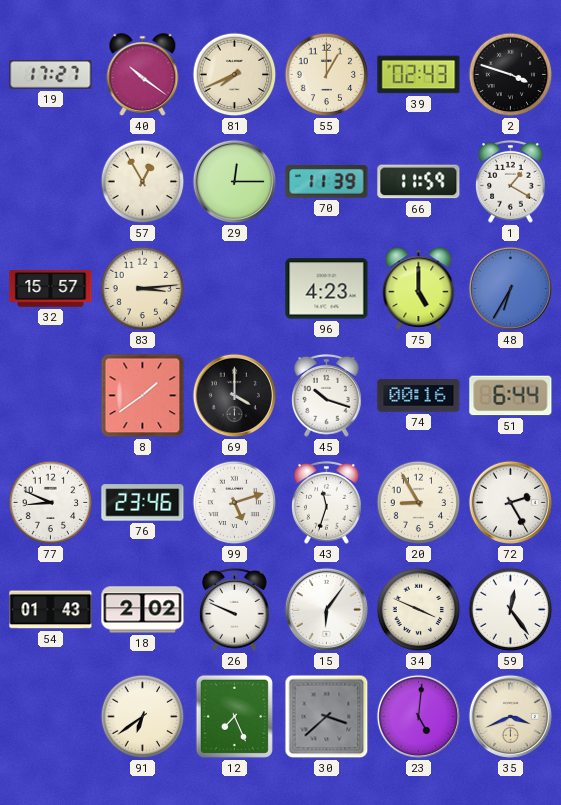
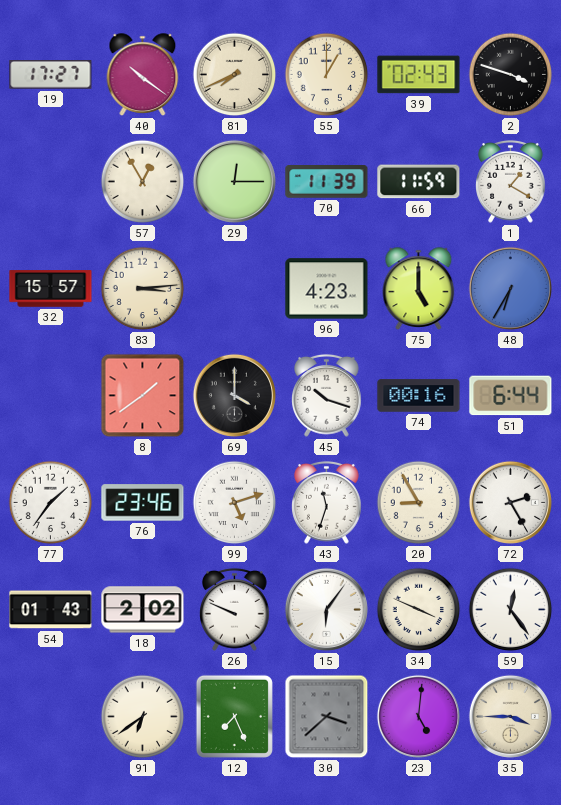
77: 8:49 -> 1:36
35: 3:41 -> 3:45
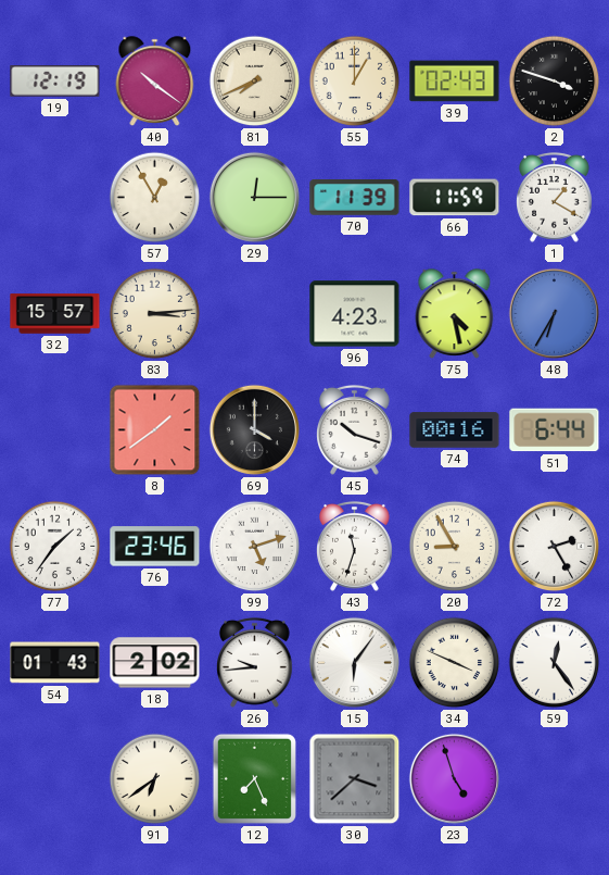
19: 17:27 -> 12:19
75: 5:00 -> 4:28
26: 9:49 -> 9:44
23: 5:01 -> 4:57
35: 3:45 -> none
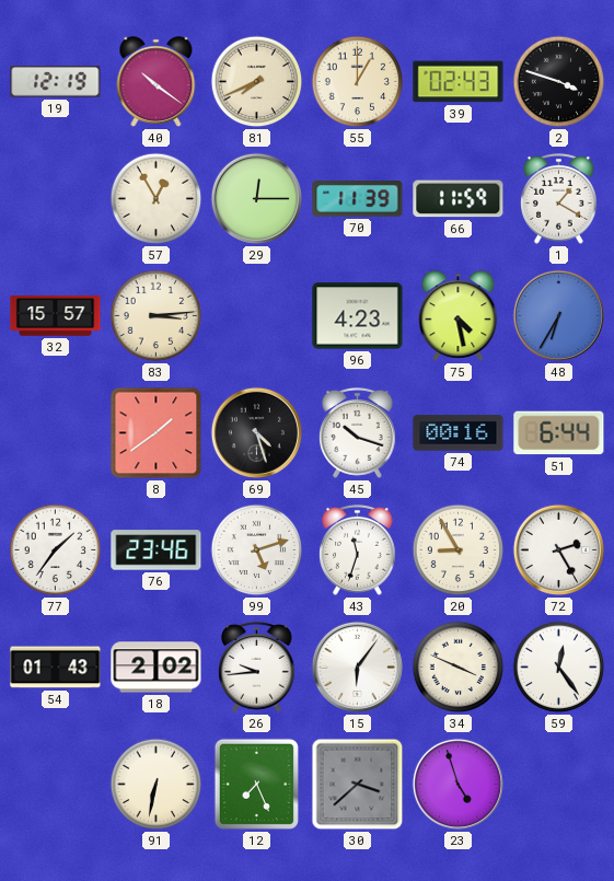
69: 4:00 -> 4:27
91: 6:39 -> 6:32
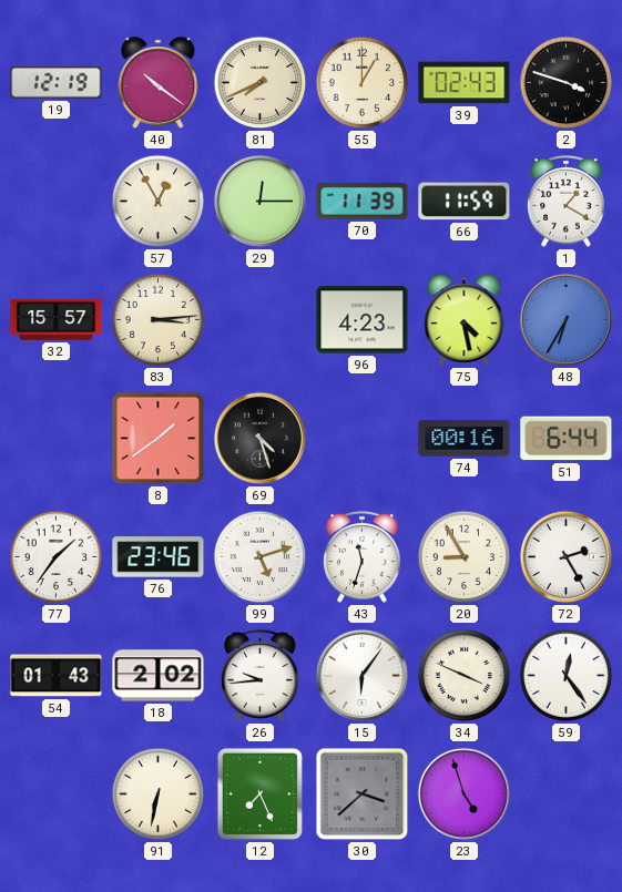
45: 10:18 -> none
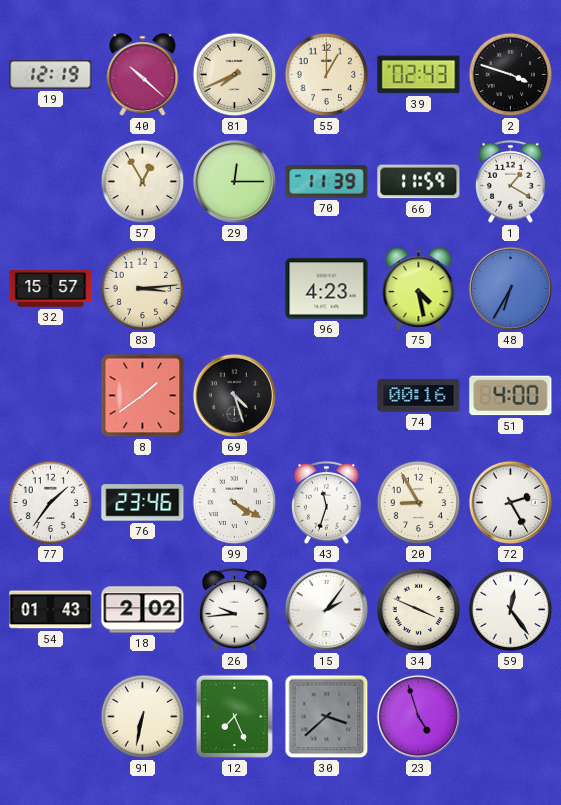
40: 10:21 -> 10:22
51: 6:44 -> 4:00
99: 5:12 -> 4:20
15: 6:06 -> 2:06
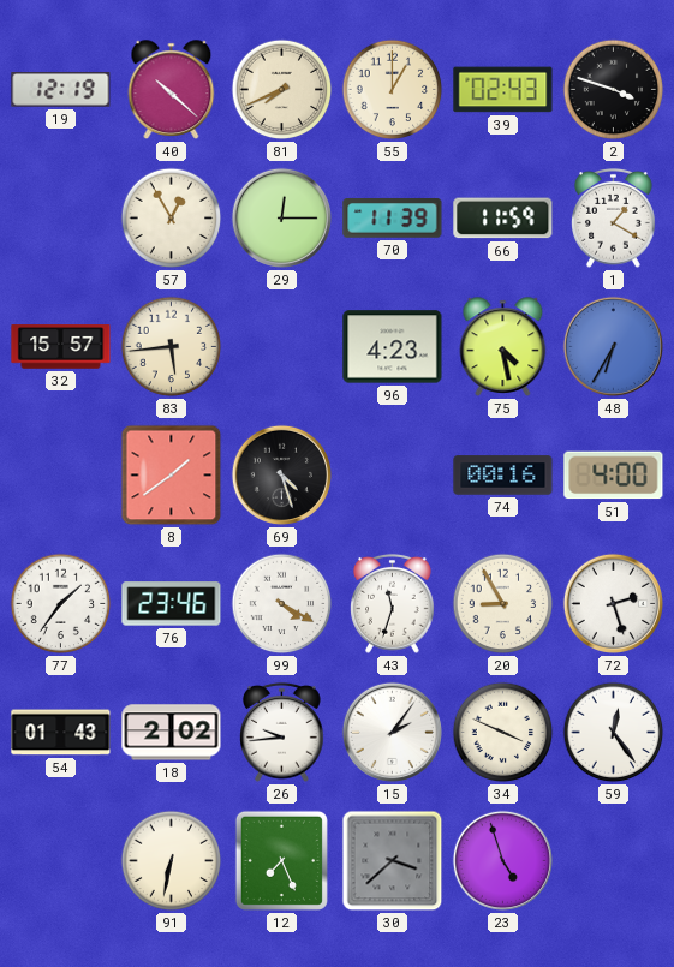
83: 3:14 -> 5:44
72: 2:25 -> 2:27
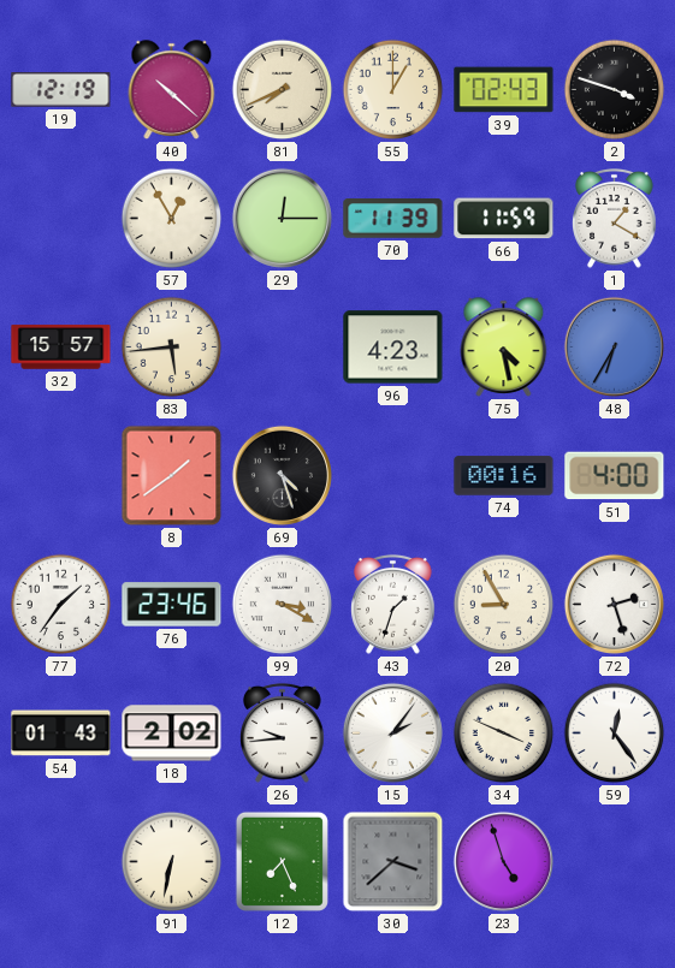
99: 4:20 -> 3:20
43: 11:33 -> 1:33
